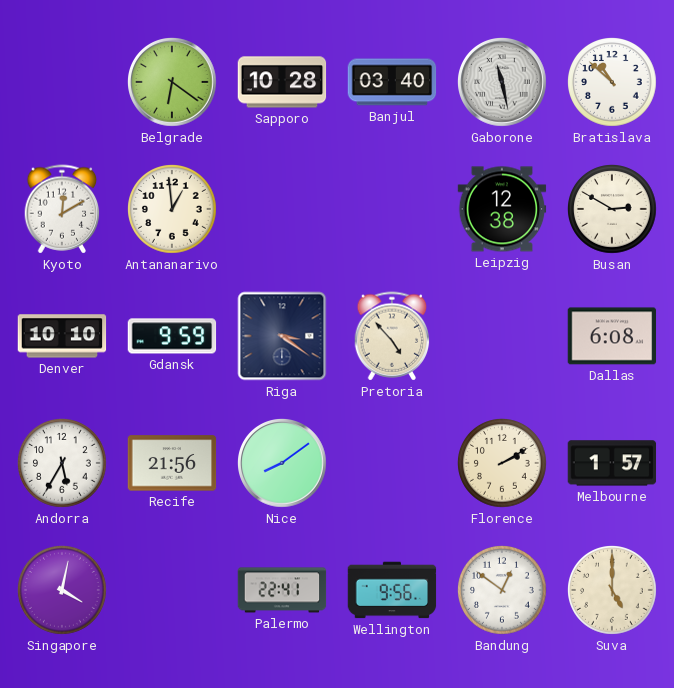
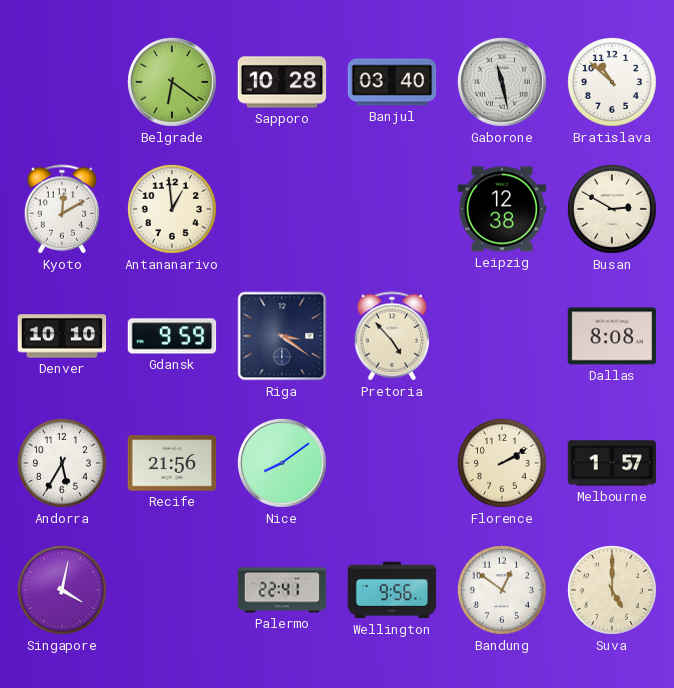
Dallas: 6:08 -> 8:08
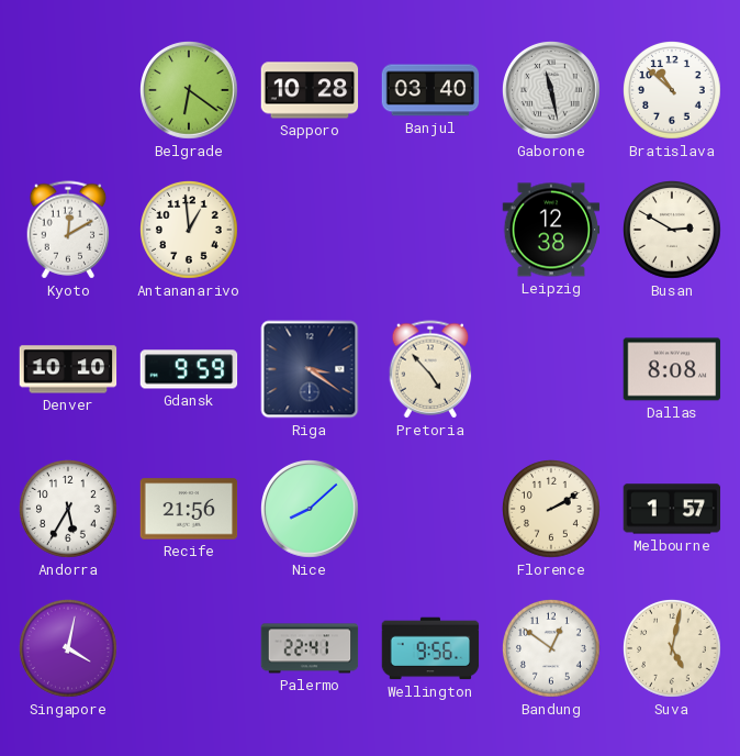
Nice: 8:09 -> 8:08
Suva: 5:00 -> 5:02
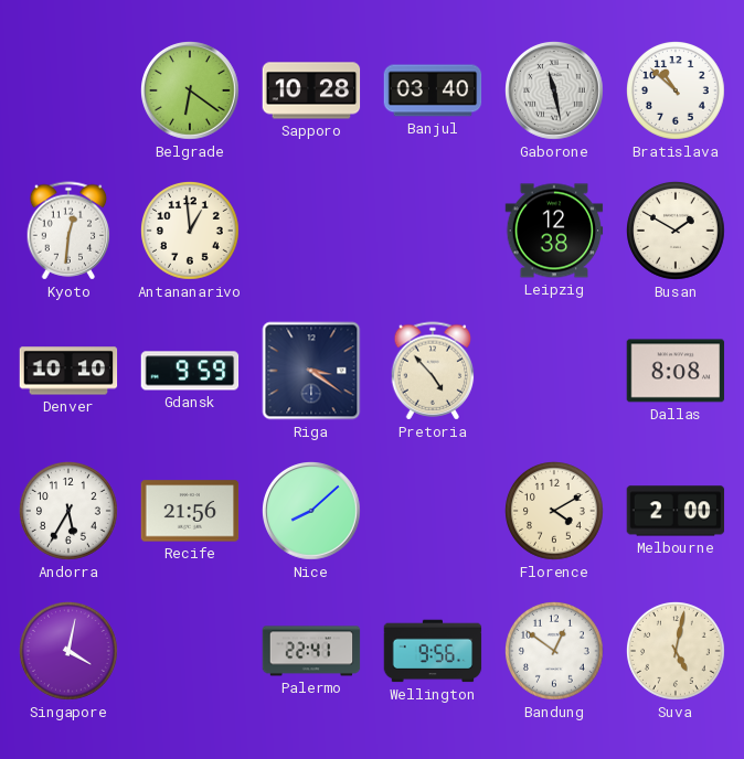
Kyoto: 12:10 -> 12:31
Busan: 2:50 -> 1:50
Florence: 2:10 -> 4:10
Melbourne: 1:57 -> 2:00
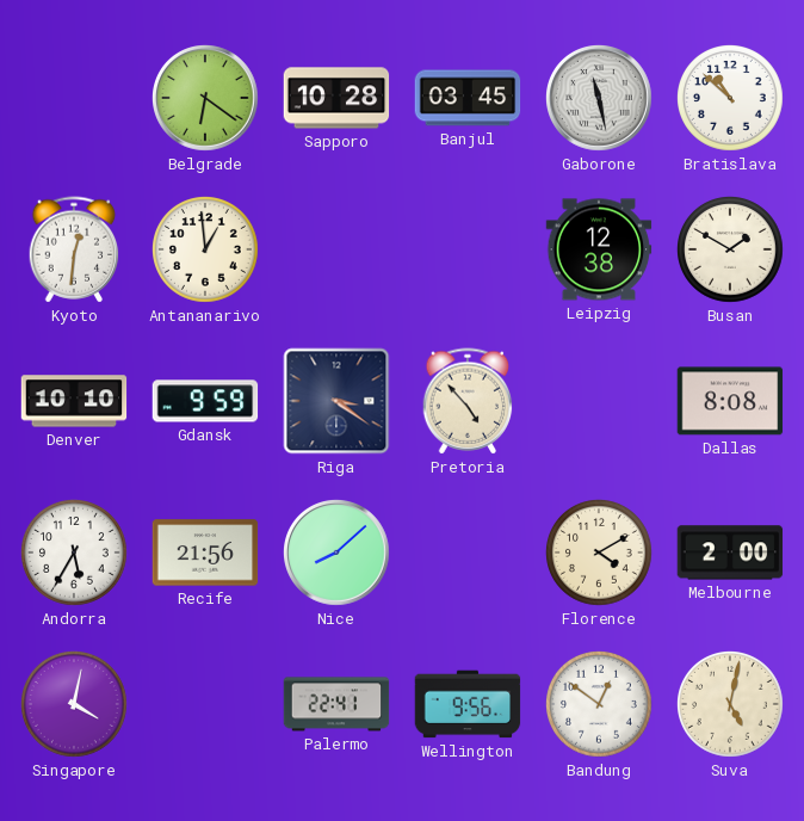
Banjul: 03:40 -> 03:45
